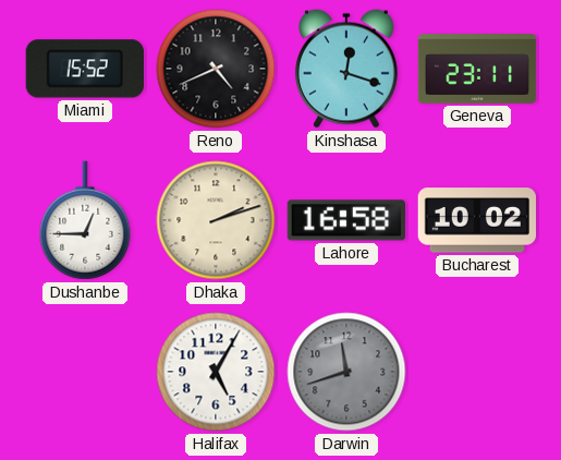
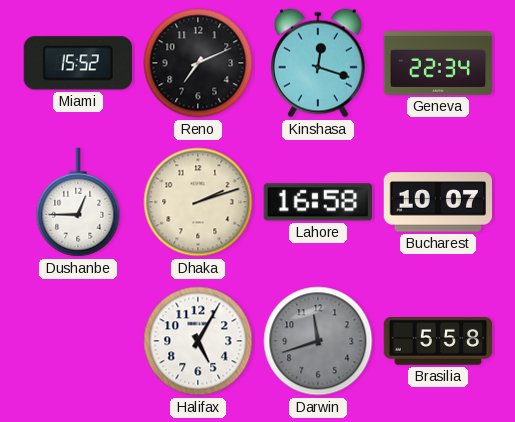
Reno: 4:41 -> 7:11
Geneva: 23:11 -> 22:34
Bucharest: 10:02 -> 10:07
Brasilia: none -> 5:58
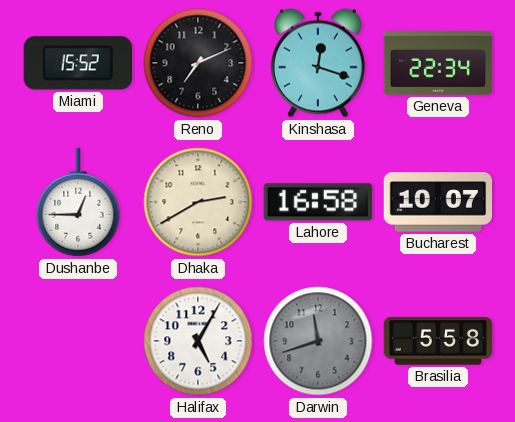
Dhaka: 2:12 -> 2:40
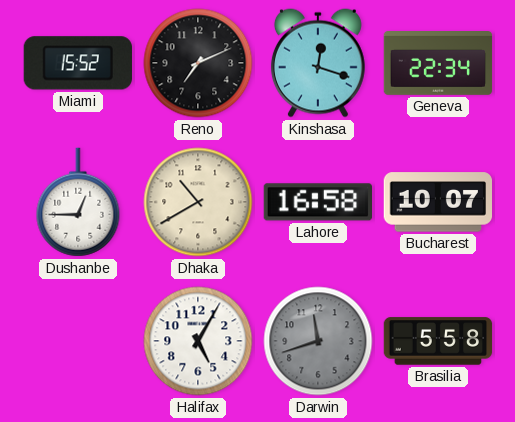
Dhaka: 2:40 -> 10:40
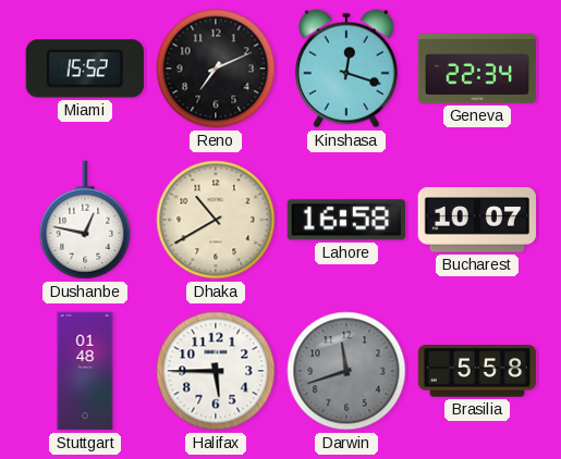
Dushanbe: 12:45 -> 12:47
Stuttgart: none -> 01:48
Halifax: 5:05 -> 5:45
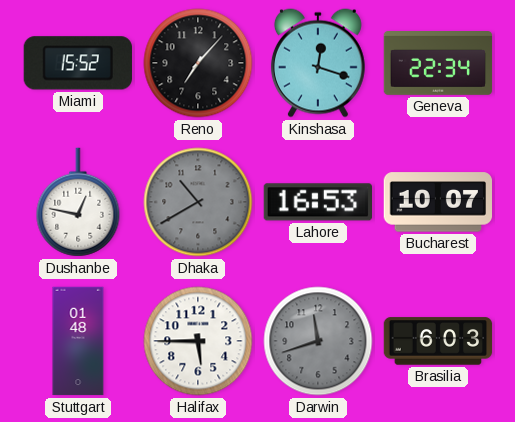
Reno: 7:11 -> 7:07
Dhaka dial: cream -> grey
Lahore: 16:58 -> 16:53
Brasilia: 5:58 -> 6:03
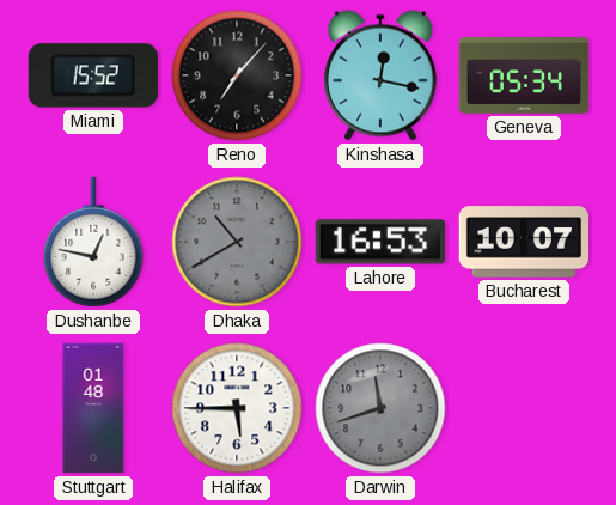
Kinshasa: 12:18 -> 12:17
Geneva: 22:34 -> 05:34
Brasilia: 6:03 -> none
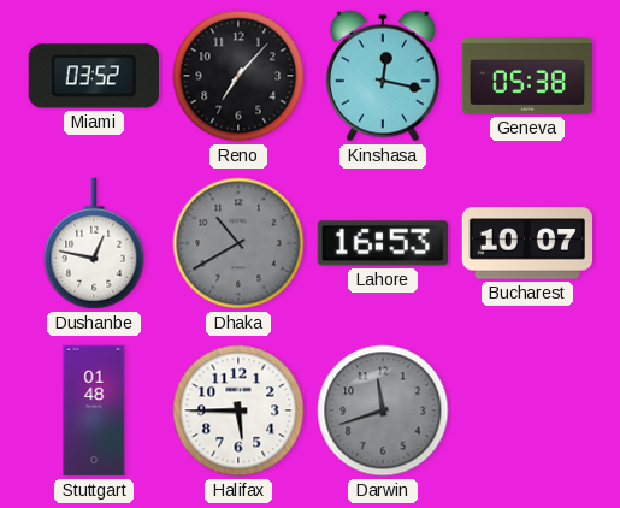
Miami: 15:52 -> 03:52
Geneva: 05:34 -> 05:38
